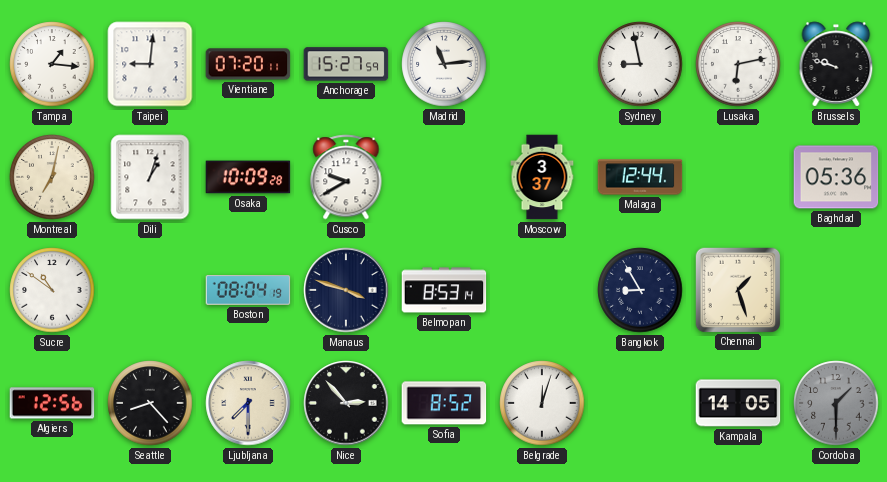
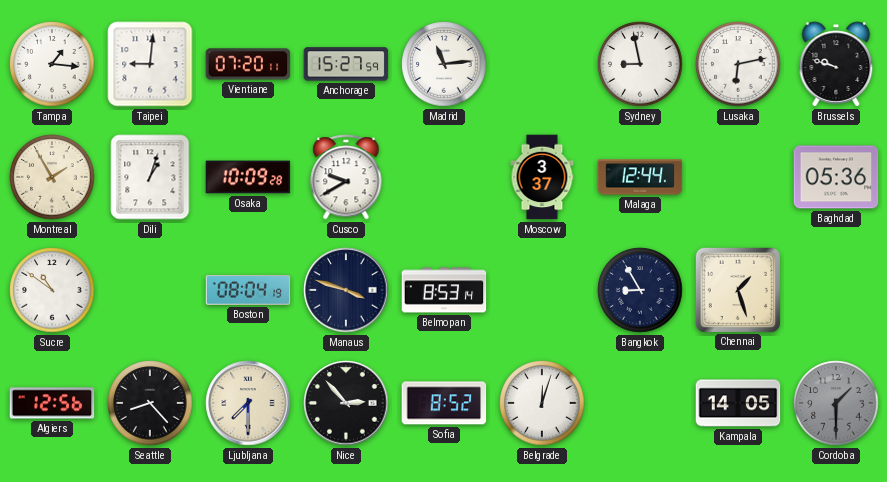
Montreal: 7:02 -> 1:55
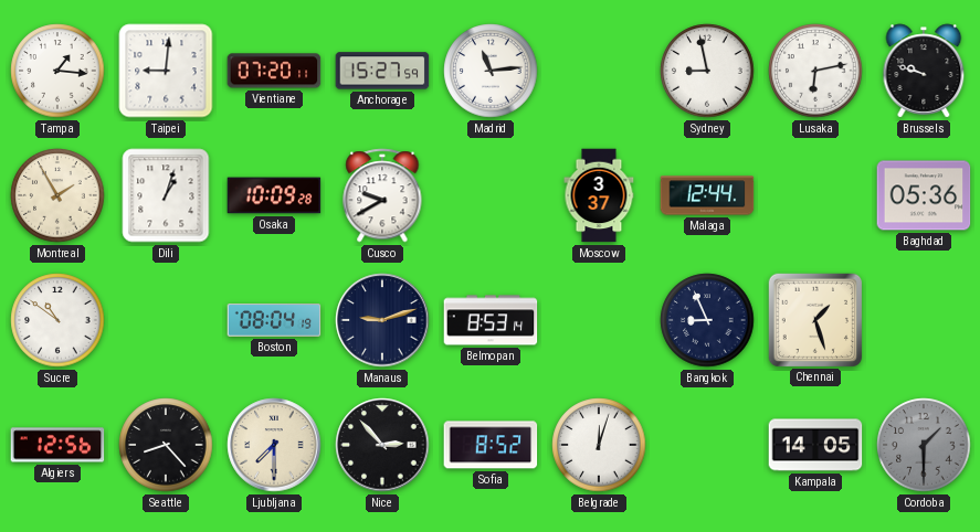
Manaus: 3:48 -> 9:12
Bangkok: 8:55 -> 8:56
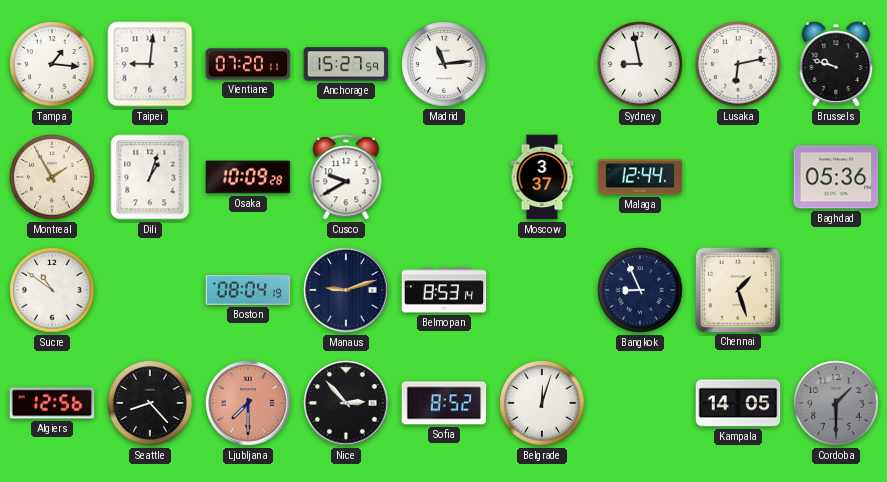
Ljubljana dial: cream -> salmon
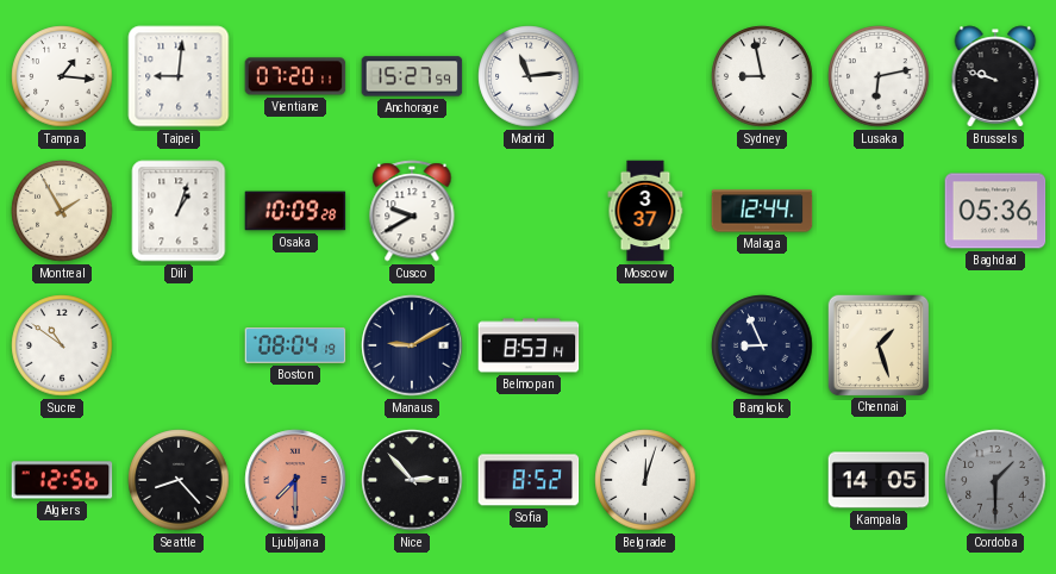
Manaus: 9:12 -> 9:10
